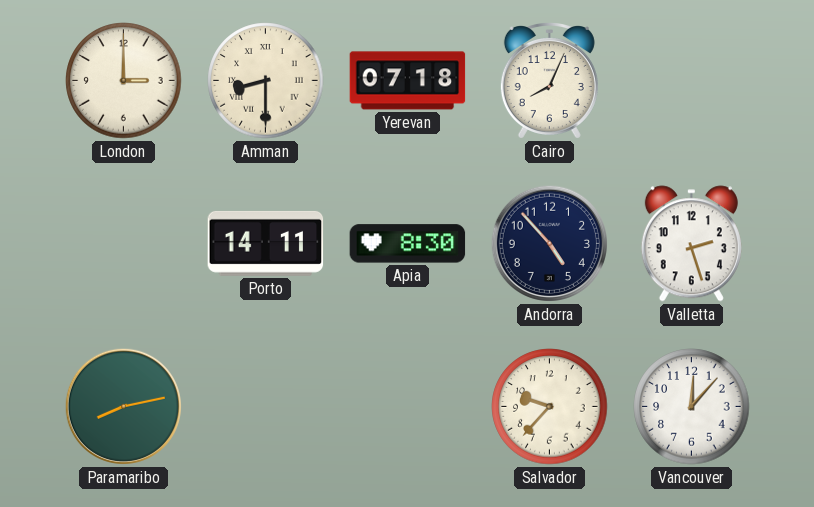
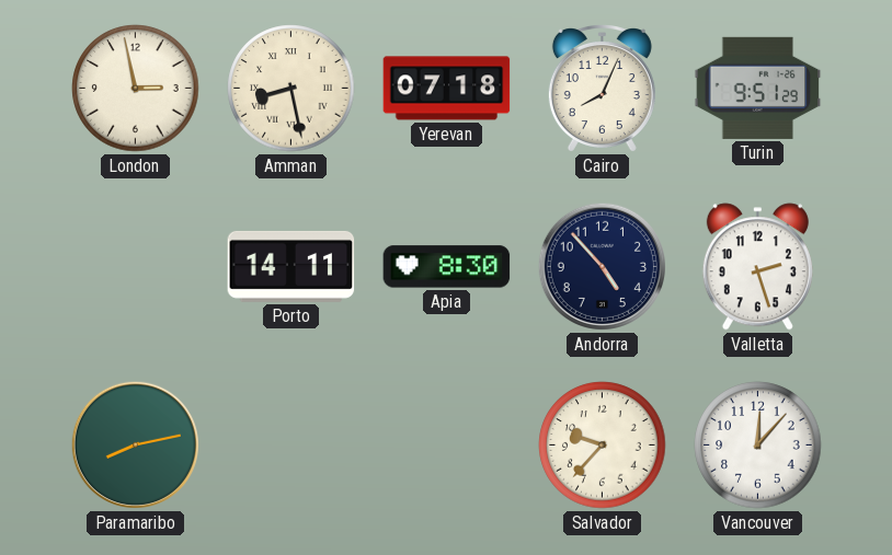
London: 3:00 -> 2:58
Amman: 8:30 -> 8:28
Turin: none -> 9:51
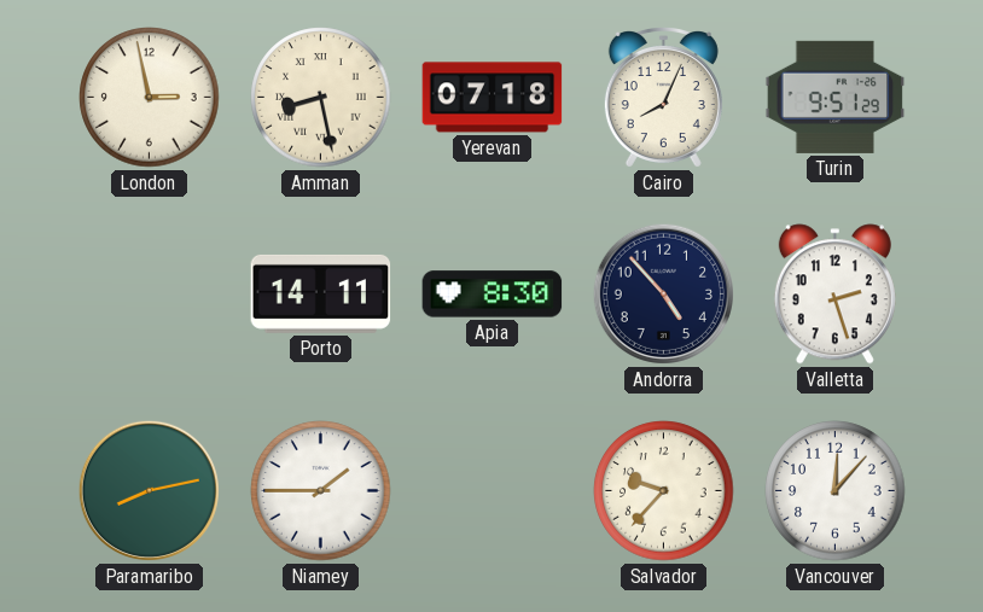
Niamey: none -> 1:45
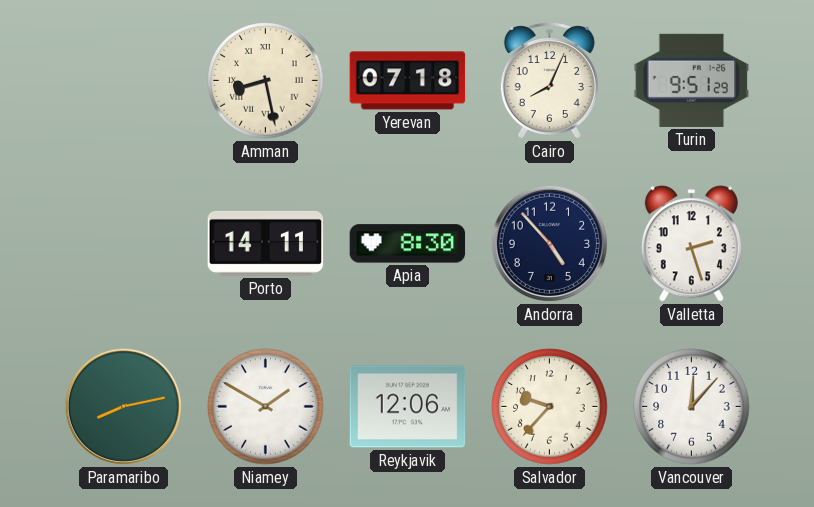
London: 2:58 -> none
Niamey: 1:45 -> 1:50
Reykjavik: none -> 12:06
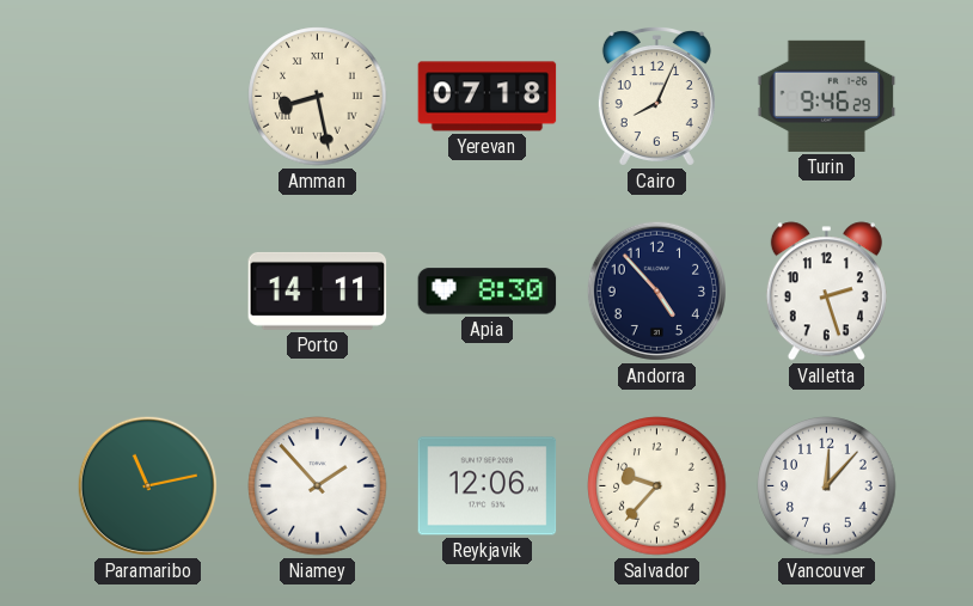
Turin: 9:51 -> 9:46
Paramaribo: 8:13 -> 11:13
Niamey: 1:50 -> 1:53
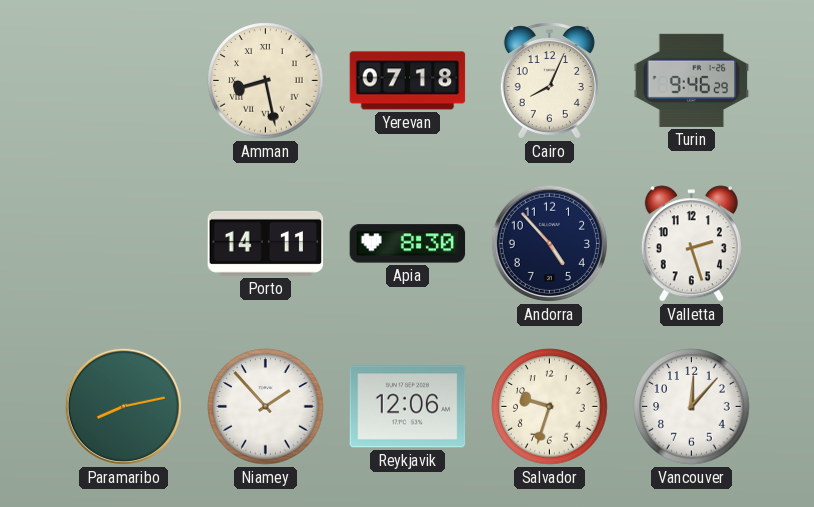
Paramaribo: 11:13 -> 8:13
Salvador: 9:37 -> 9:33
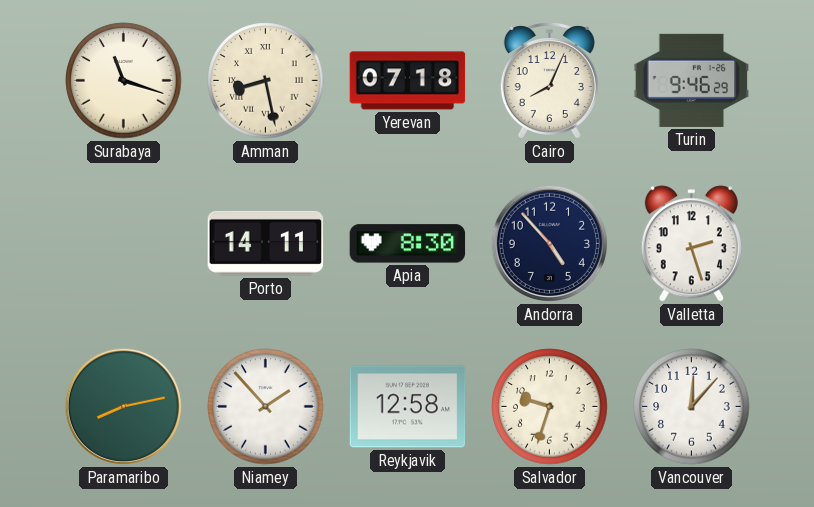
Surabaya: none -> 11:18
Reykjavik: 12:06 -> 12:58
